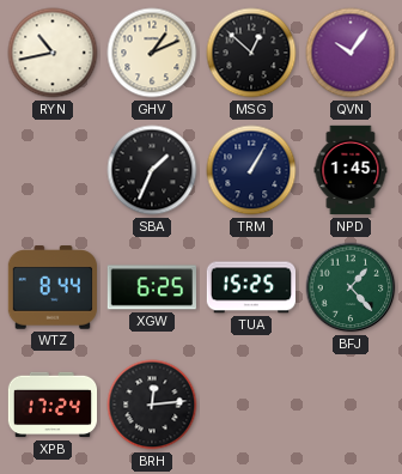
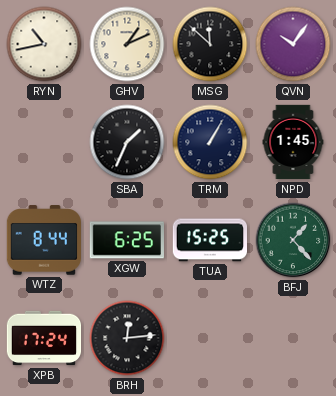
MSG: 12:52 -> 11:52
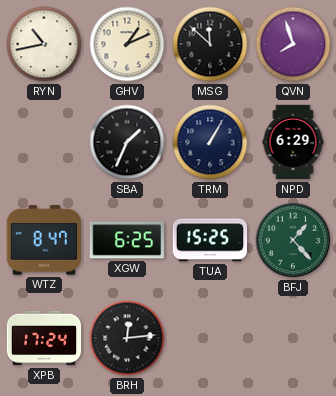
QVN: 10:06 -> 7:57
NPD: 1:45 -> 6:29
WTZ: 8:44 -> 8:47
